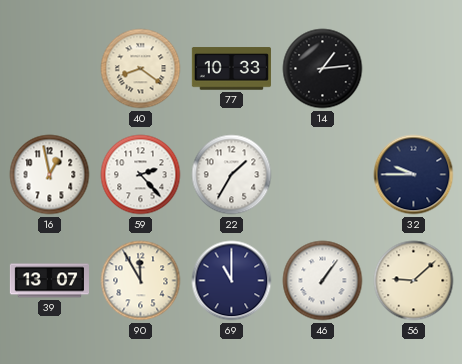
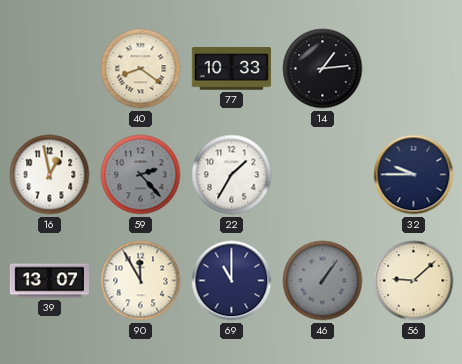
59 dial: white -> grey
46 dial: white -> grey
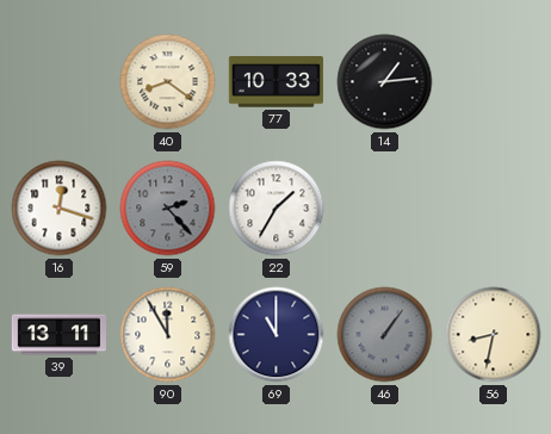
16: 12:58 -> 12:18
32: 9:45 -> none
39: 13:07 -> 13:11
56: 9:08 -> 8:32
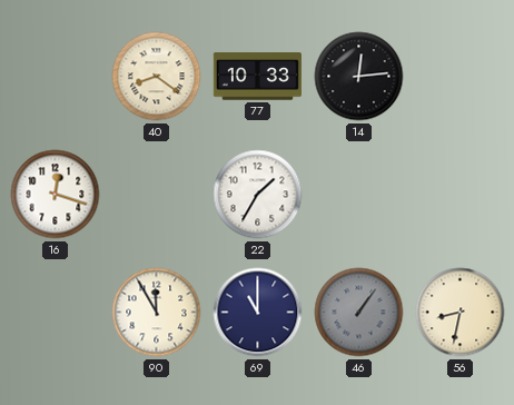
14: 1:14 -> 12:14
59: 2:23 -> none
39: 13:11 -> none
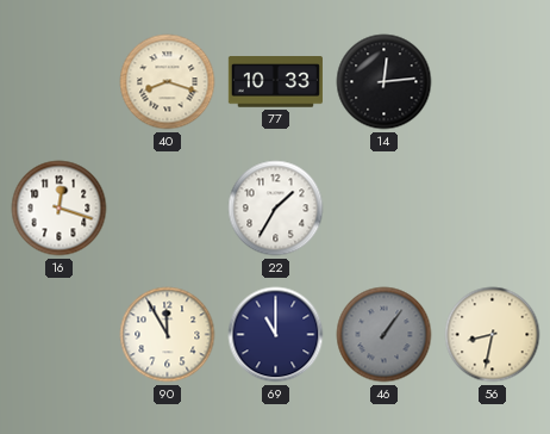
40: 8:21 -> 8:18
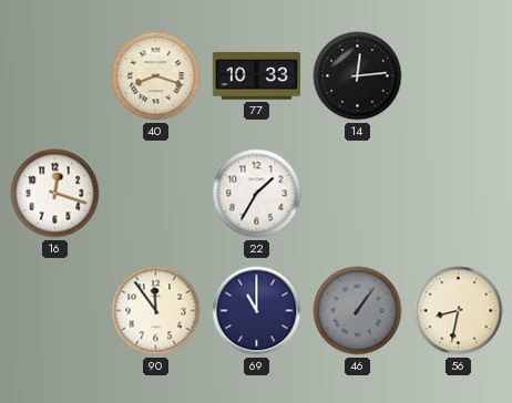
90: 11:55 -> 11:54
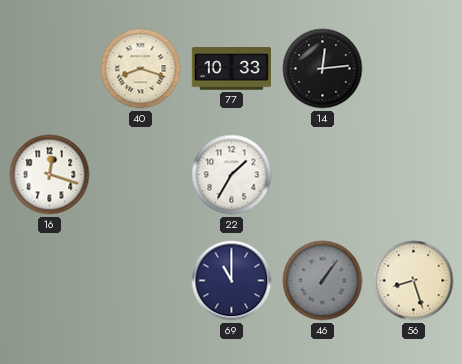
90: 11:54 -> none
56: 8:32 -> 8:27
